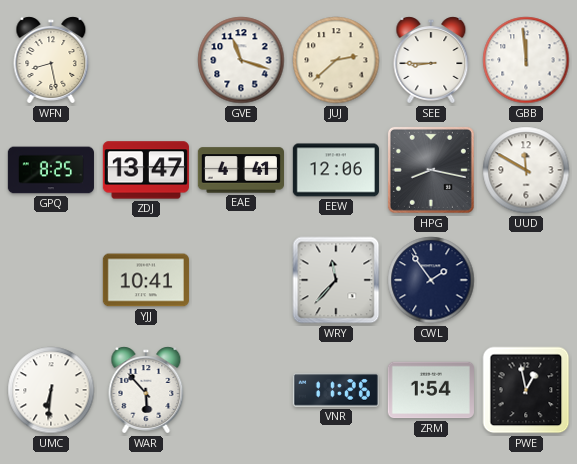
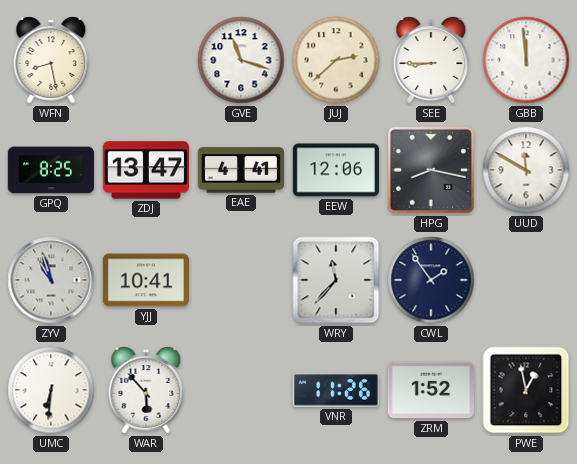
ZYV: none -> 10:57
ZRM: 1:54 -> 1:52
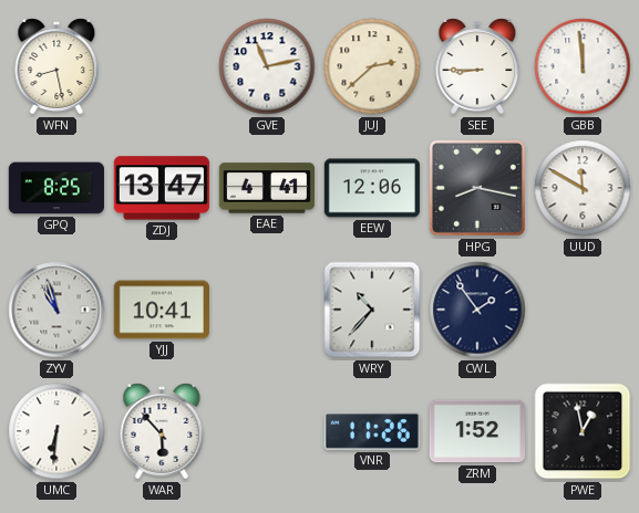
GVE: 11:18 -> 11:13
WRY: 11:37 -> 10:37
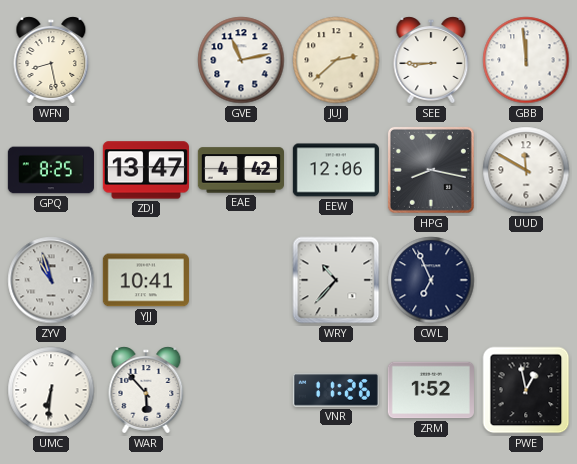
EAE: 4:41 -> 4:42
CWL: 1:54 -> 6:56
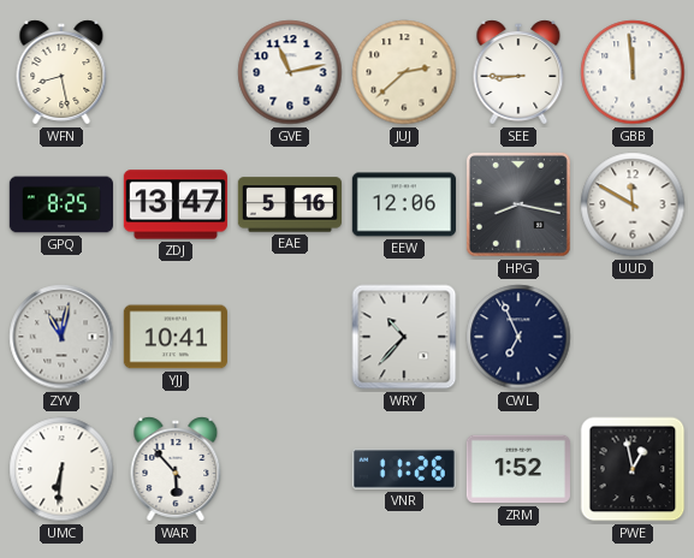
EAE: 4:42 -> 5:16
ZYV: 10:57 -> 11:02
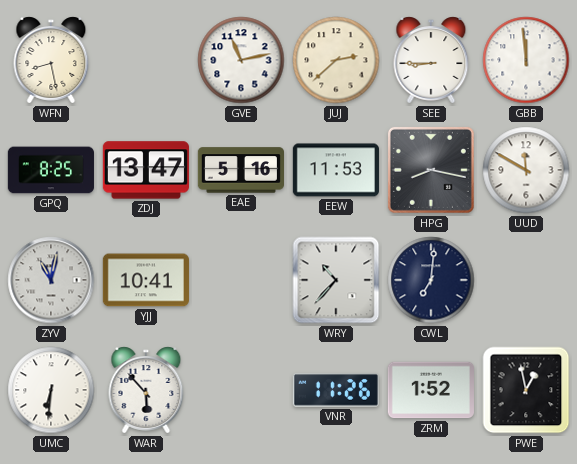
EEW: 12:06 -> 11:53
CWL: 6:56 -> 7:01
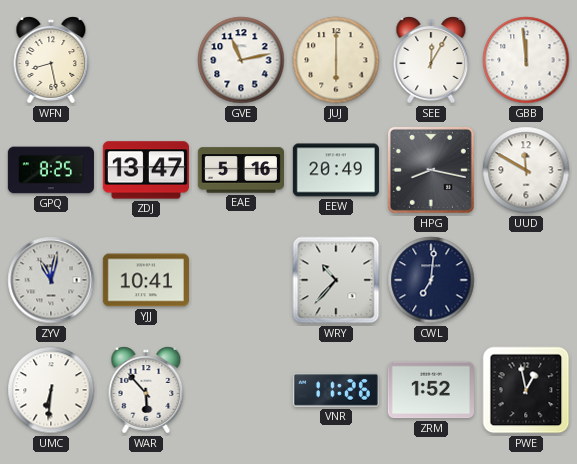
JUJ: 2:38 -> 6:00
SEE: 8:45 -> 12:05
EEW: 11:53 -> 20:49
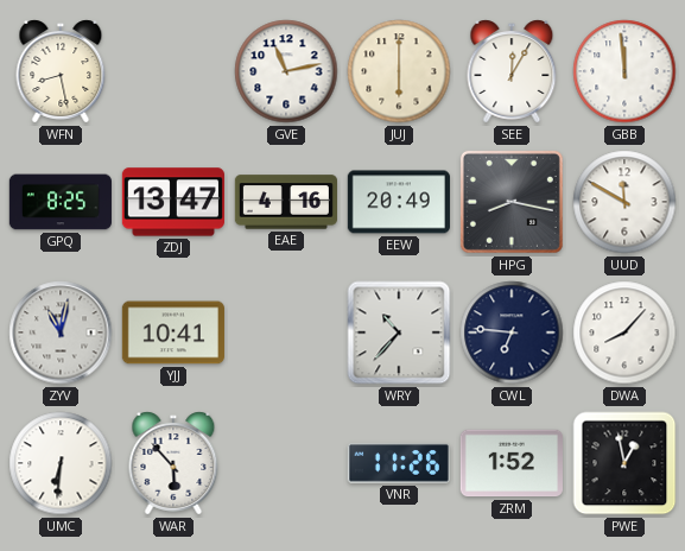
EAE: 5:16 -> 4:16
CWL: 7:01 -> 6:46
DWA: none -> 8:07
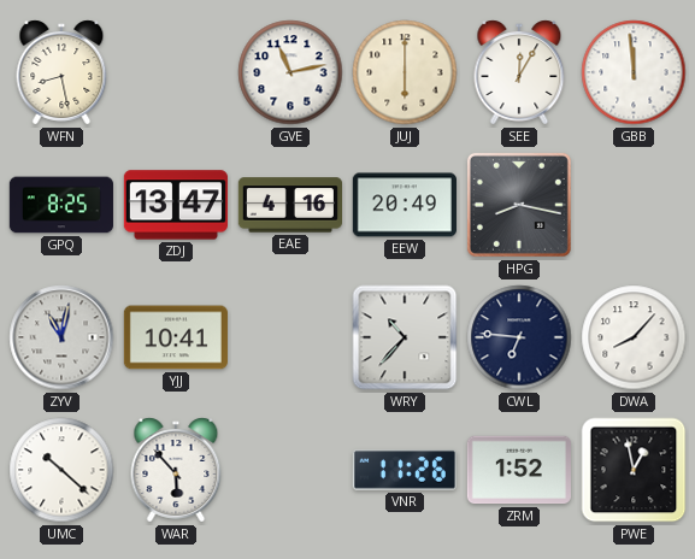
UUD: 11:50 -> none
UMC: 6:31 -> 10:22
